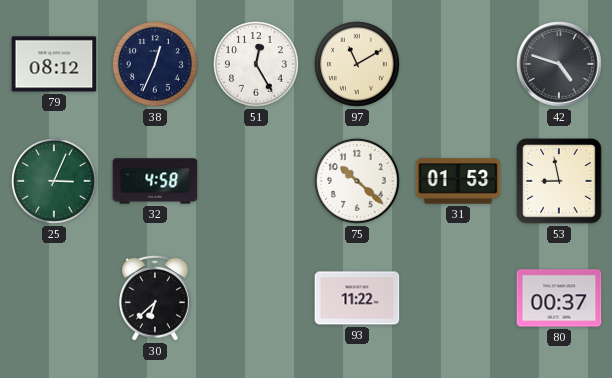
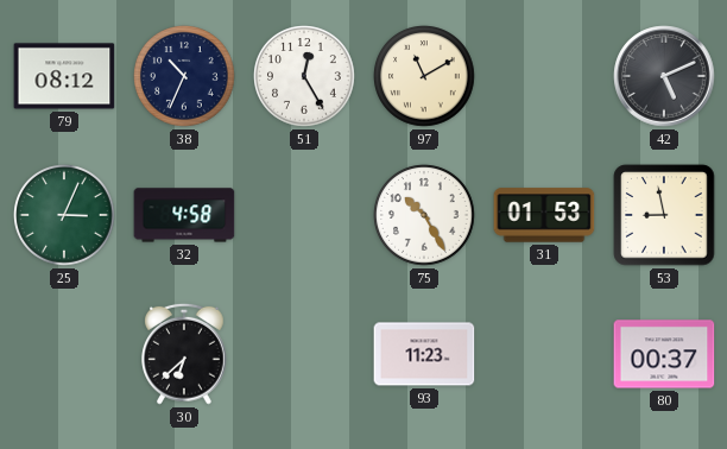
38: 12:34 -> 10:34
42: 4:48 -> 5:11
75: 10:22 -> 10:25
93: 11:22 -> 11:23
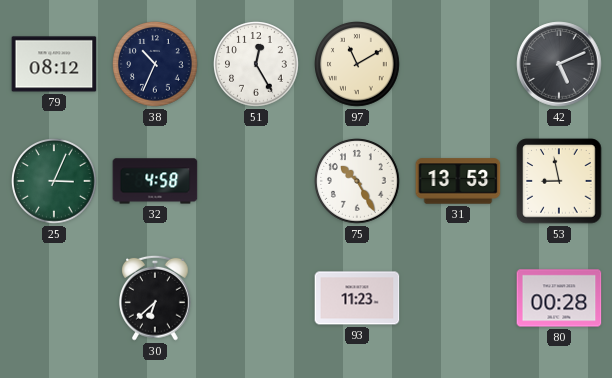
31: 01:53 -> 13:53
80: 00:37 -> 00:28
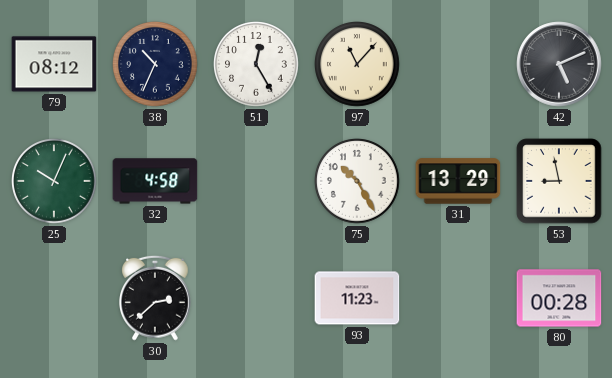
97: 11:10 -> 11:07
25: 3:04 -> 10:04
31: 13:53 -> 13:29
30: 6:38 -> 2:38
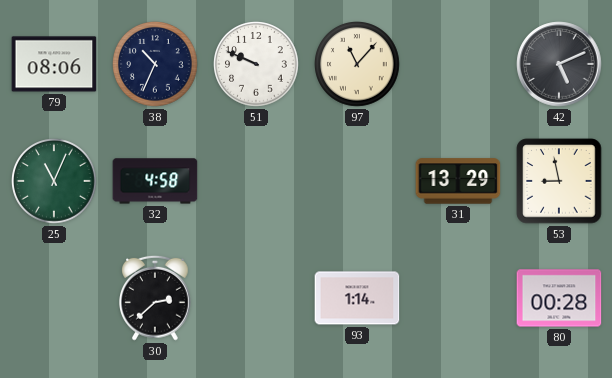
79: 08:12 -> 08:06
51: 12:25 -> 9:49
25: 10:04 -> 11:04
75: 10:25 -> none
93: 11:23 -> 1:14
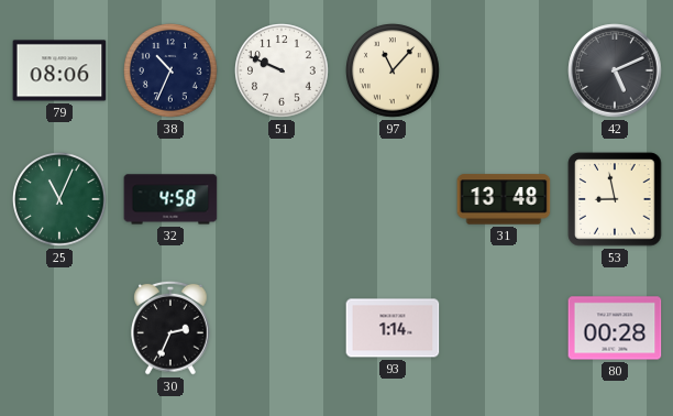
31: 13:29 -> 13:48
30: 2:38 -> 2:34
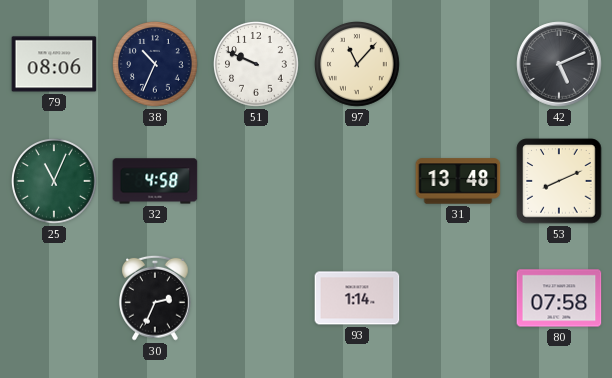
53: 8:58 -> 8:11
80: 00:28 -> 07:58
